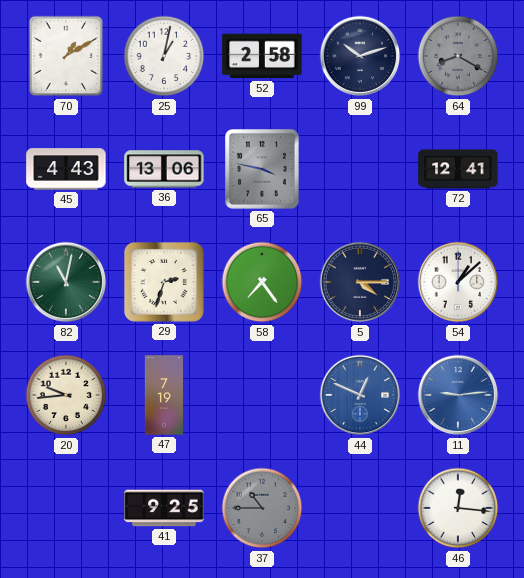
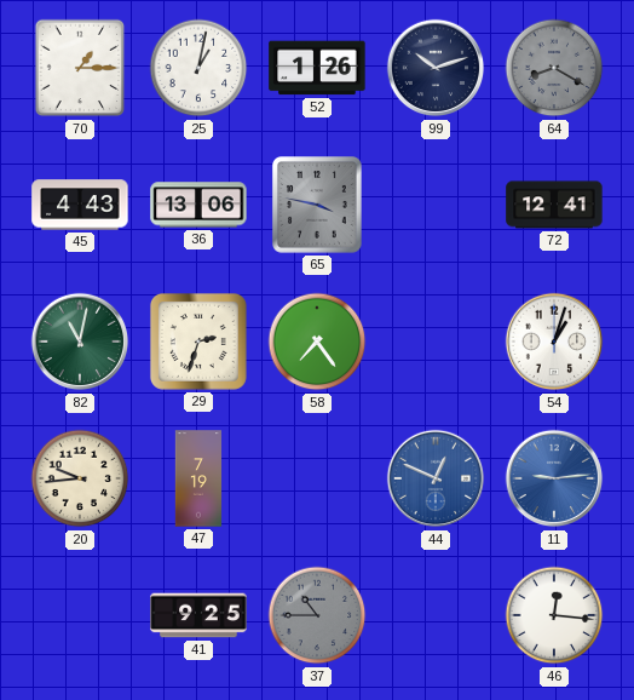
70: 1:10 -> 1:15
52: 2:58 -> 1:26
5: 4:15 -> none
54: 1:08 -> 1:03
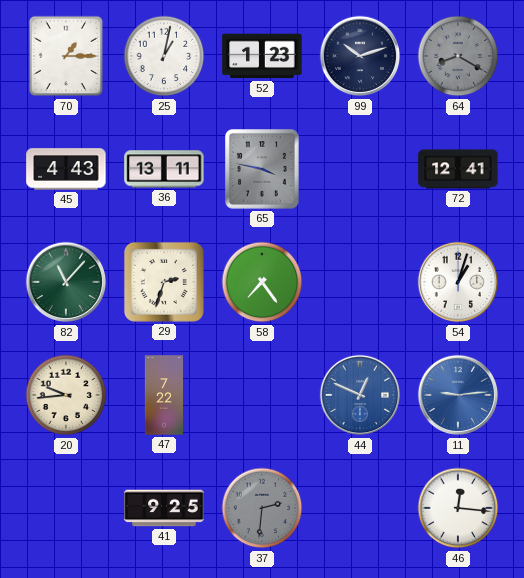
52: 1:26 -> 1:23
36: 13:06 -> 13:11
82: 11:02 -> 11:07
47: 7:19 -> 7:22
37: 10:45 -> 2:31
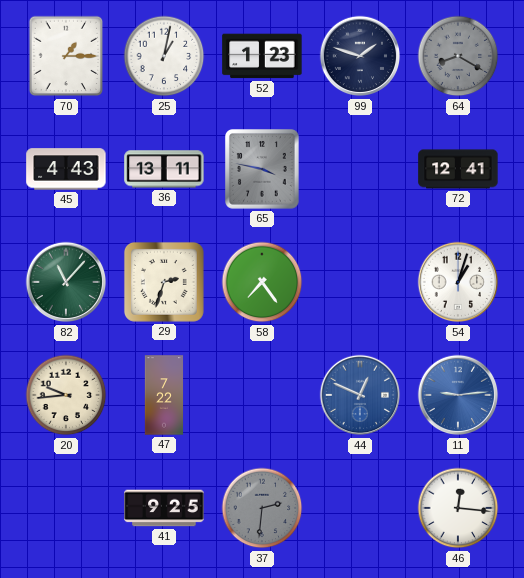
99: 10:12 -> 1:48
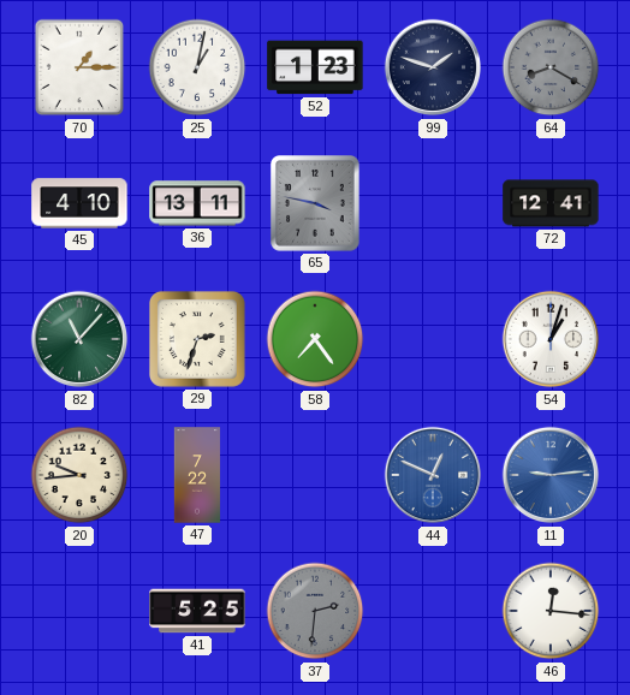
45: 4:43 -> 4:10
41: 9:25 -> 5:25
